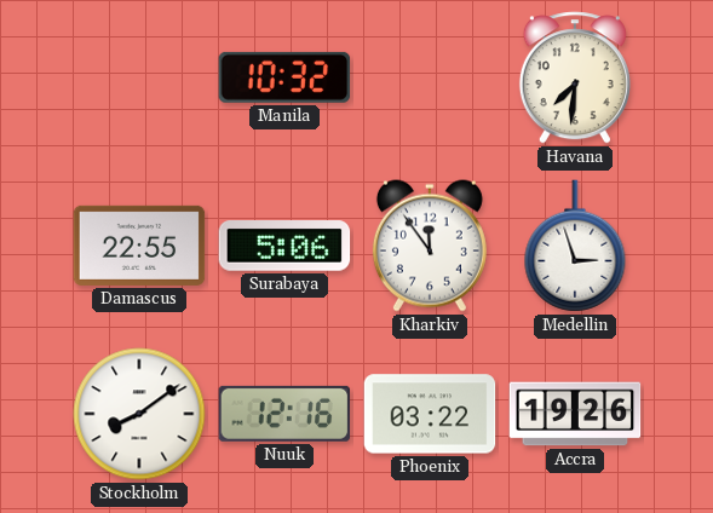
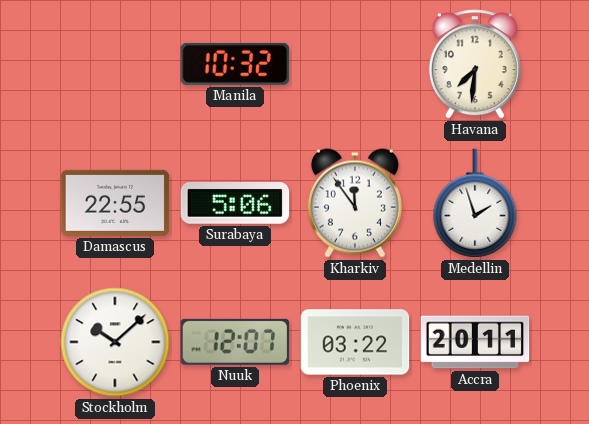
Medellin: 2:57 -> 1:57
Stockholm: 8:09 -> 10:08
Nuuk: 12:16 -> 12:07
Accra: 19:26 -> 20:11
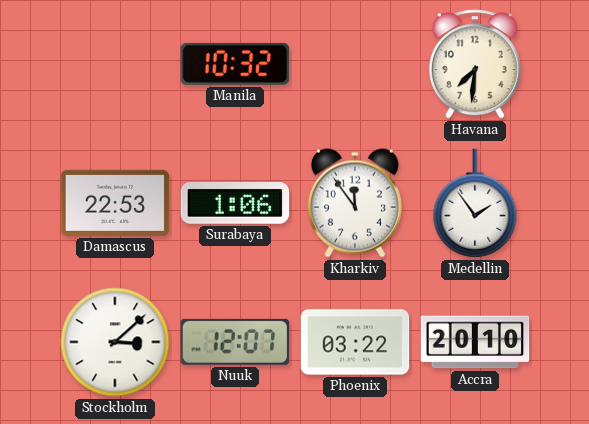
Damascus: 22:55 -> 22:53
Surabaya: 5:06 -> 1:06
Medellin: 1:57 -> 1:54
Stockholm: 10:08 -> 3:08
Accra: 20:11 -> 20:10
